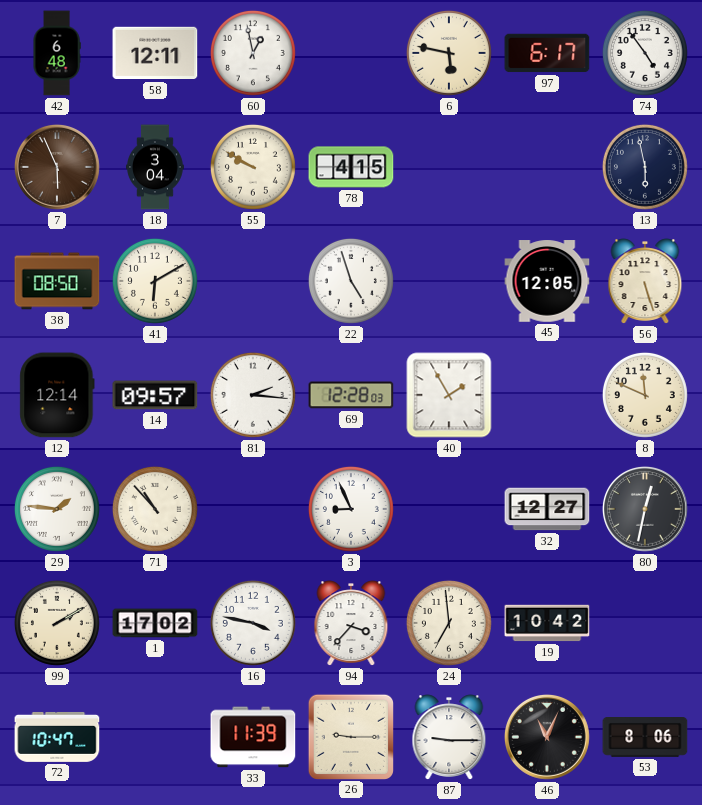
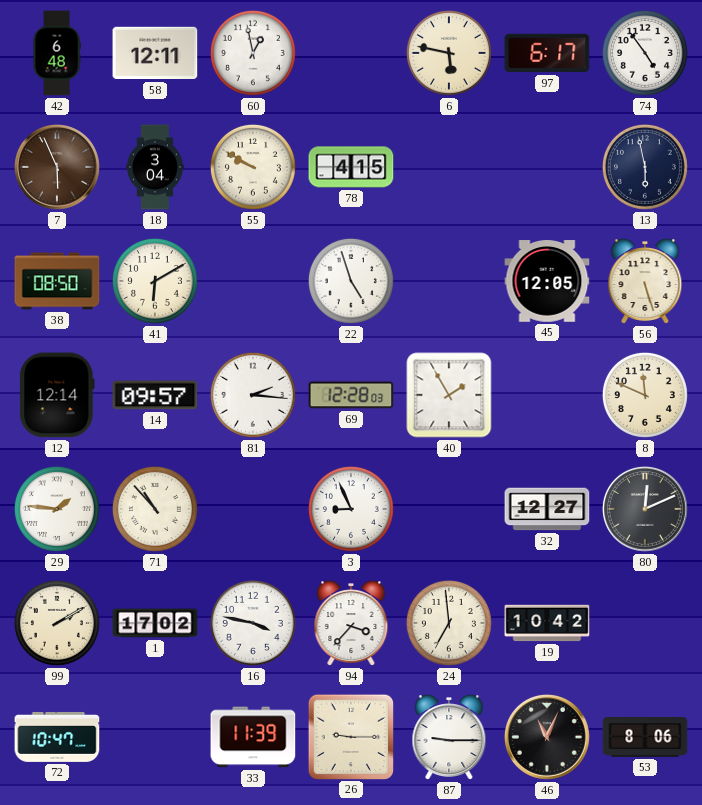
80: 12:32 -> 12:11
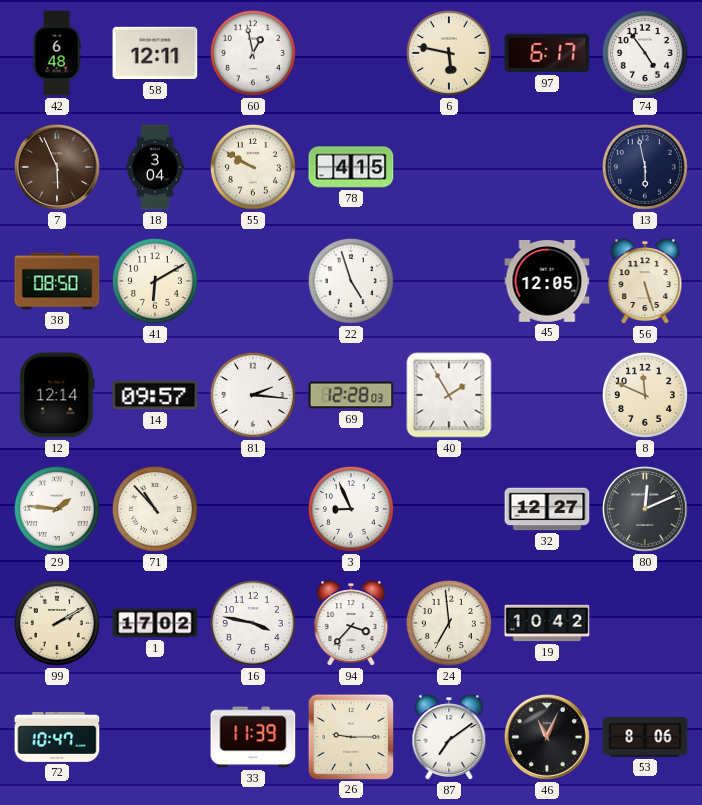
87: 9:15 -> 7:09
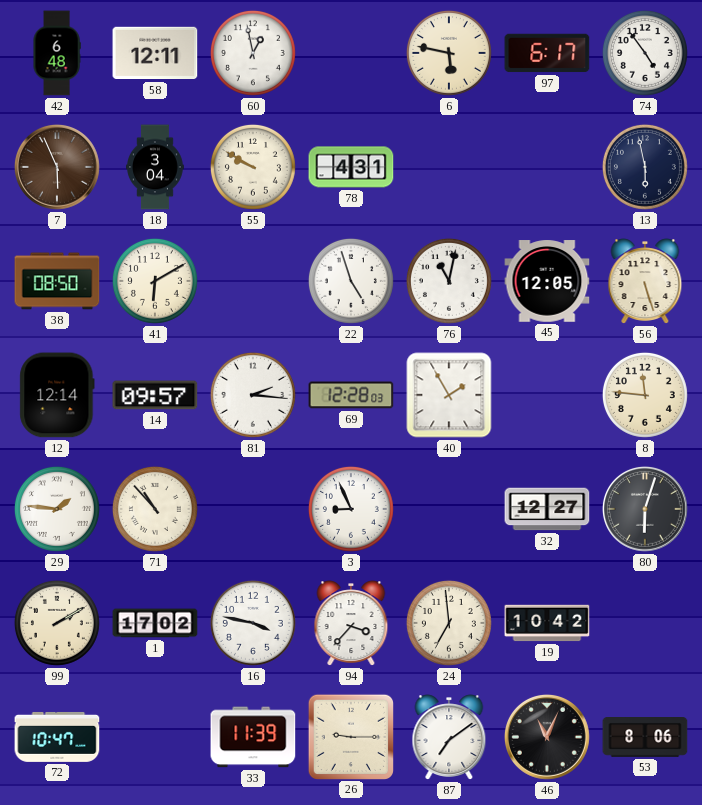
78: 4:15 -> 4:31
76: none -> 11:02
8: 11:49 -> 11:46
80: 12:11 -> 6:03
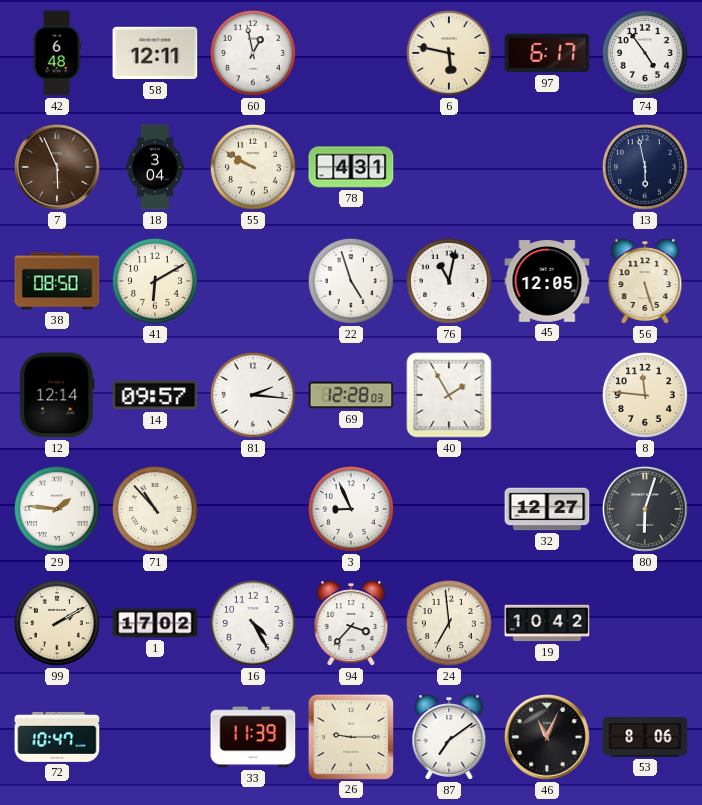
16: 3:47 -> 4:25
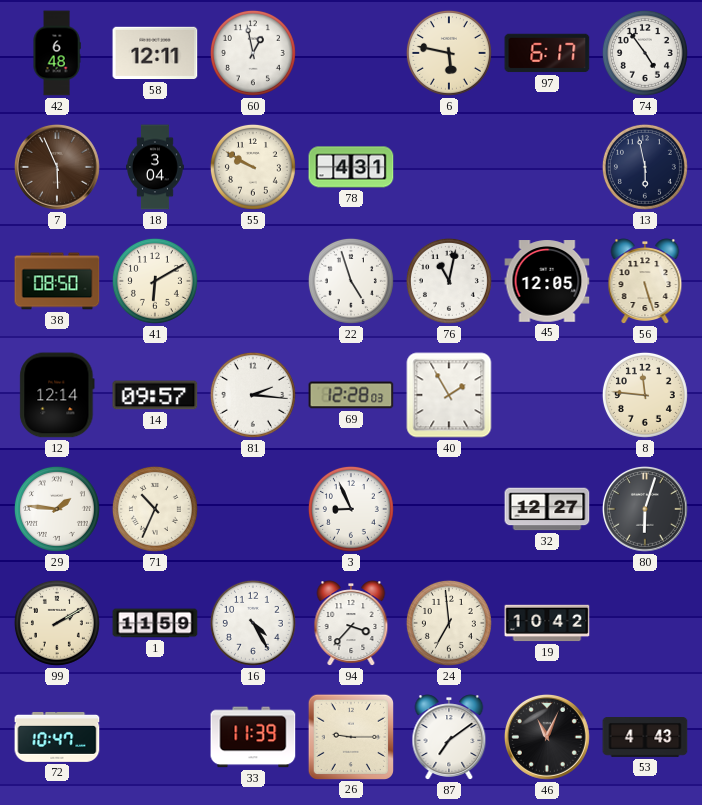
71: 10:53 -> 10:34
1: 17:02 -> 11:59
53: 8:06 -> 4:43
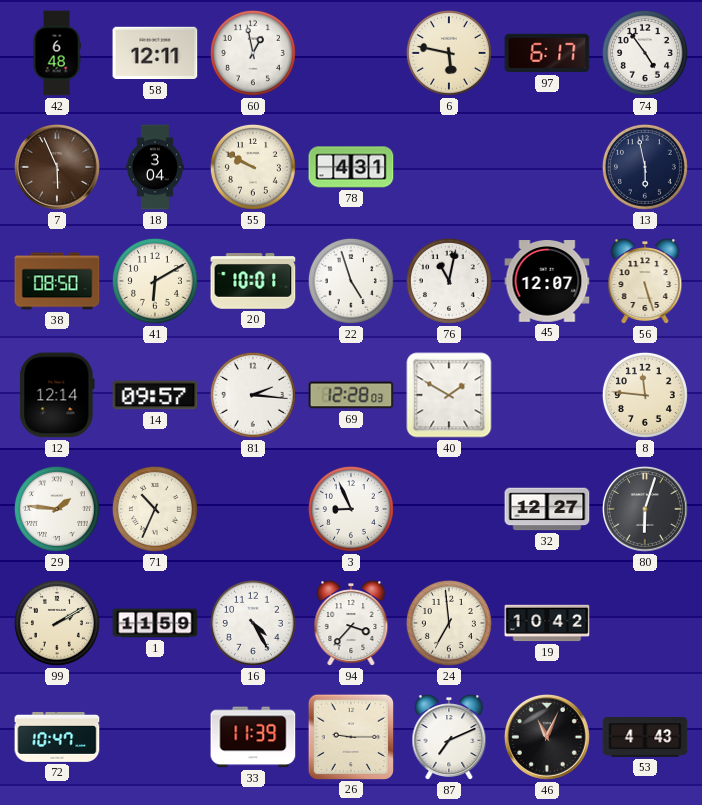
20: none -> 10:01
45: 12:05 -> 12:07
40: 1:55 -> 1:50
87: 7:09 -> 7:11
